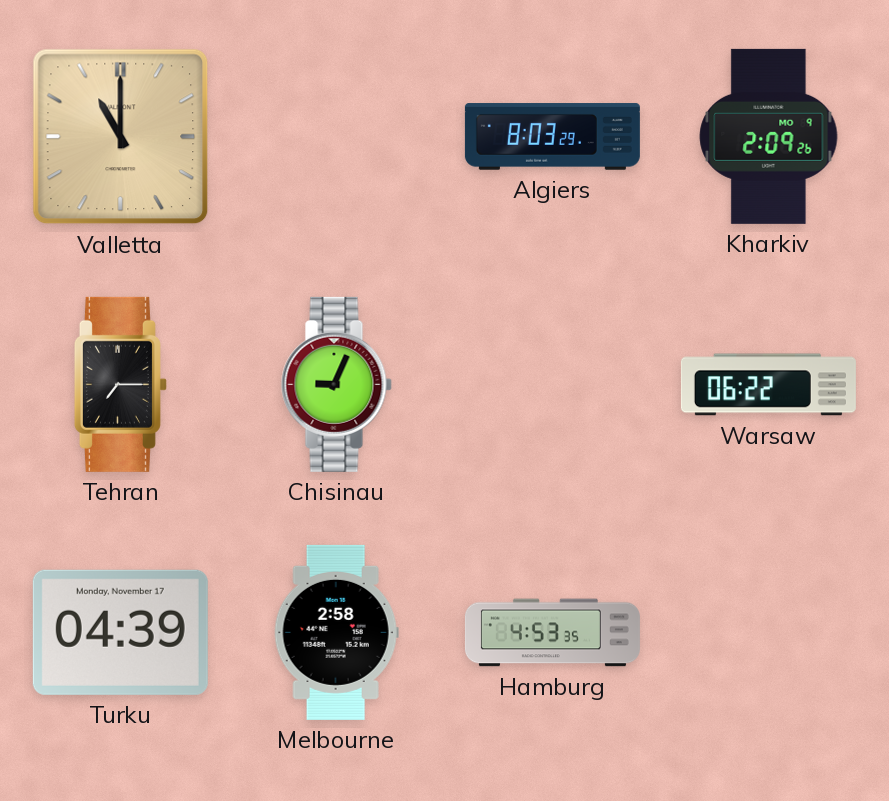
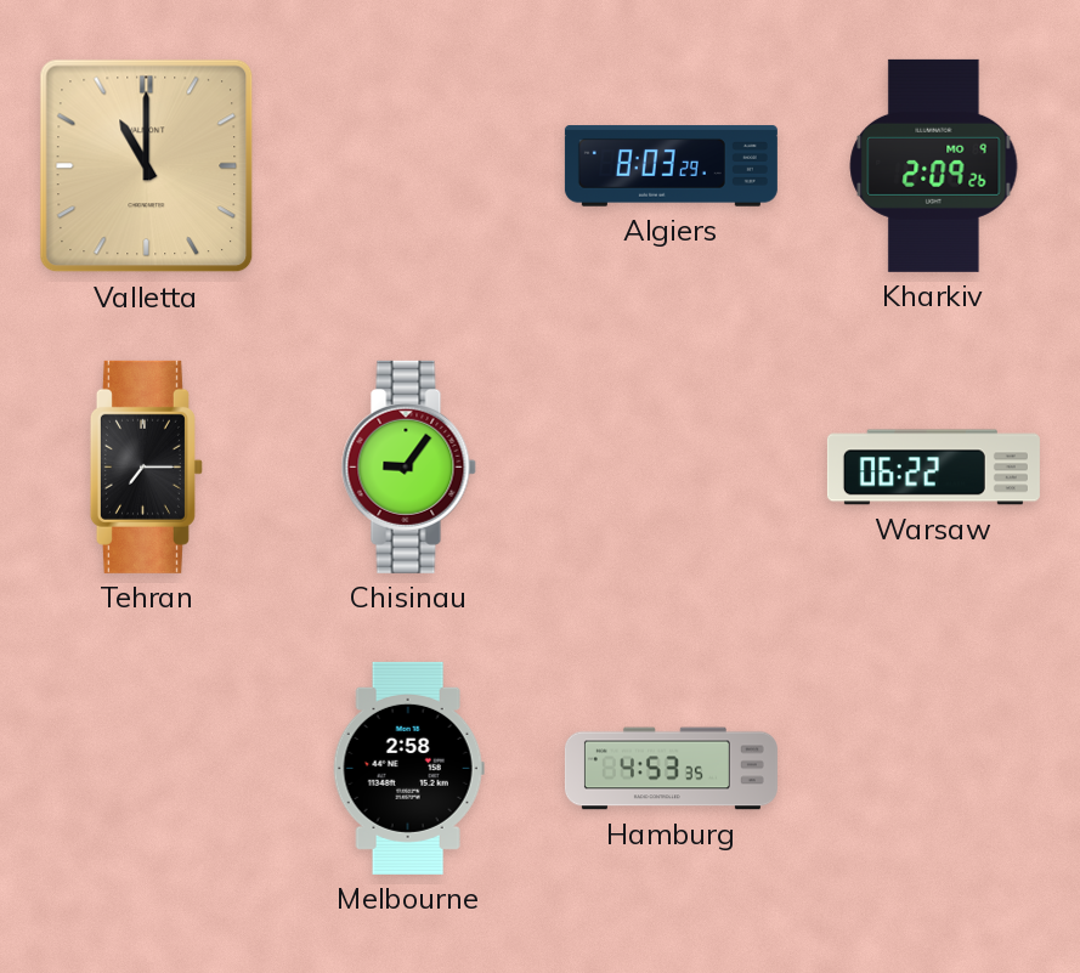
Chisinau: 9:04 -> 9:06
Turku: 04:39 -> none
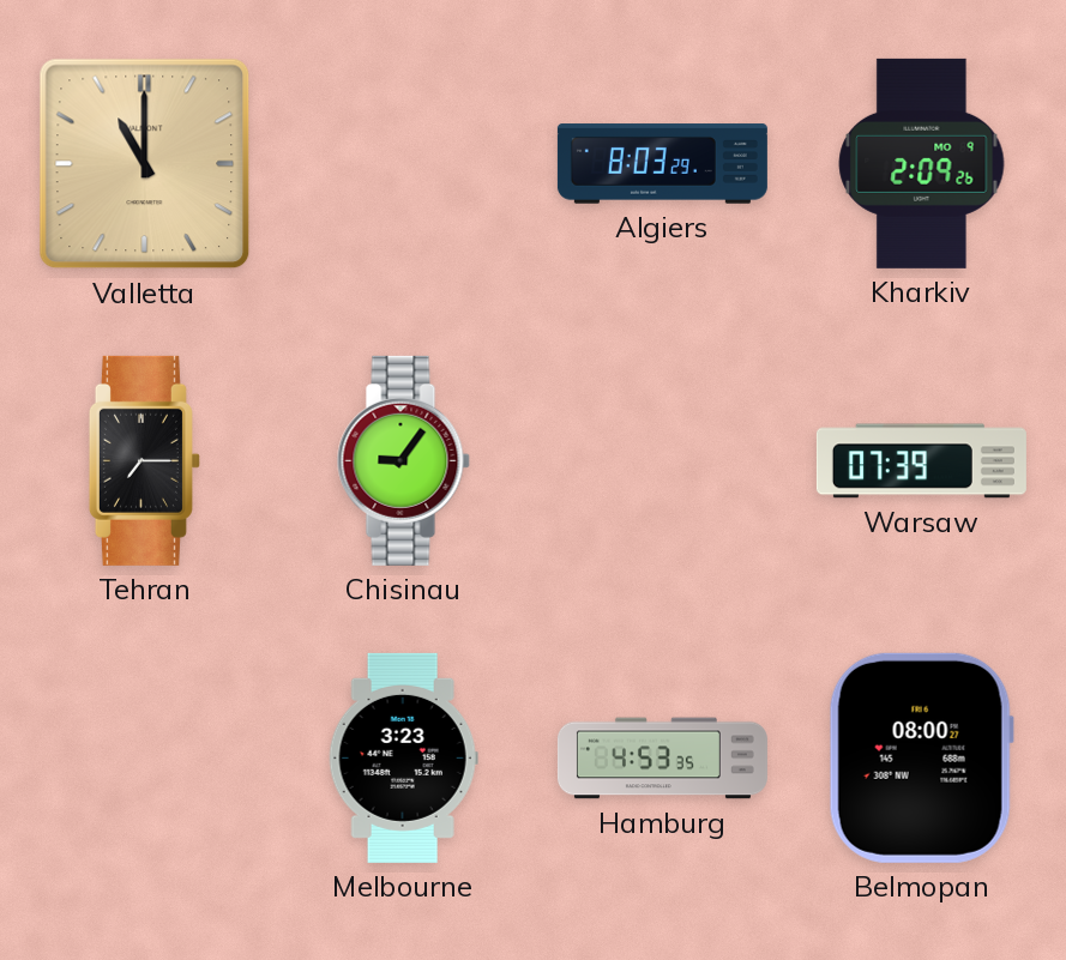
Warsaw: 06:22 -> 07:39
Melbourne: 2:58 -> 3:23
Belmopan: none -> 08:00
